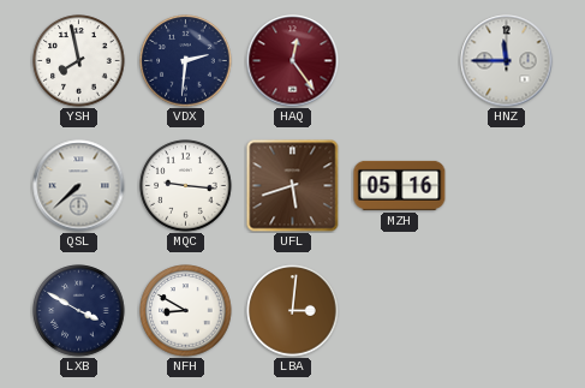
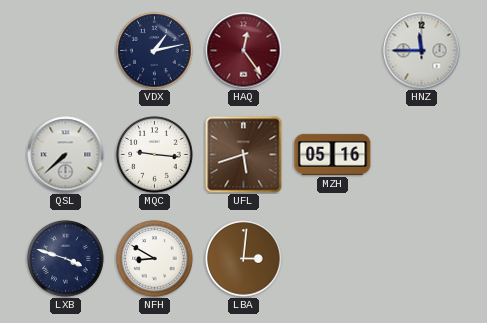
YSH: 7:58 -> none
VDX: 2:31 -> 1:13
LXB: 3:50 -> 3:48
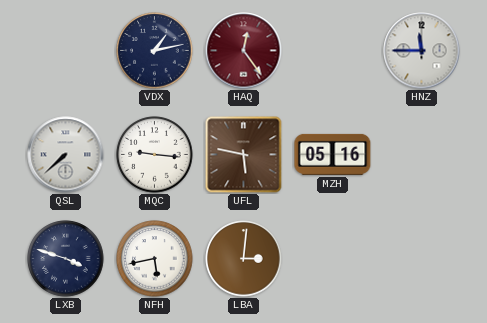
UFL: 5:42 -> 5:47
NFH: 8:50 -> 5:43
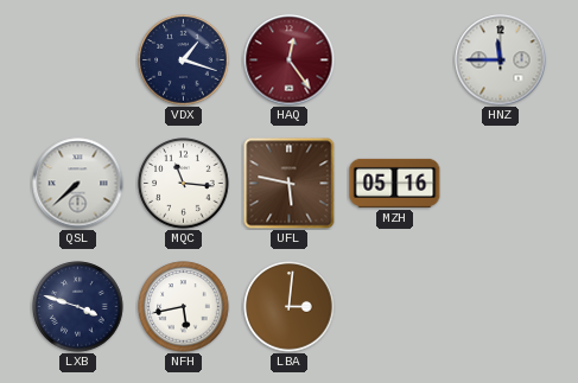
VDX: 1:13 -> 1:18
MQC: 9:16 -> 11:16
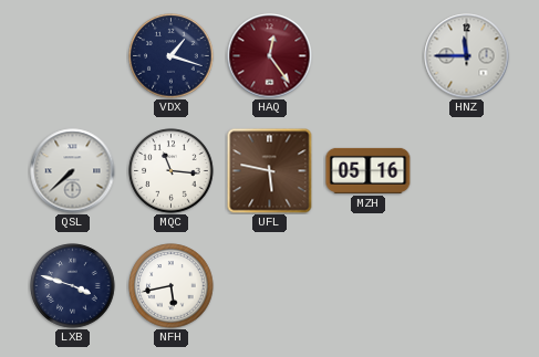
LBA: 3:01 -> none
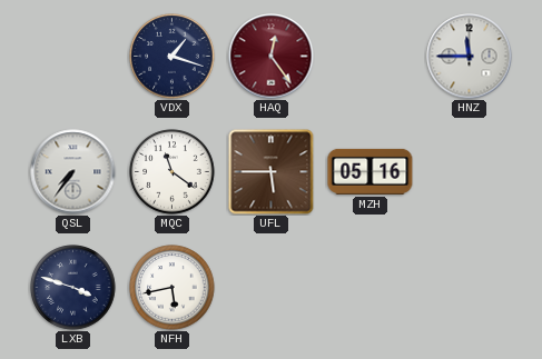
QSL: 7:38 -> 7:36
MQC: 11:16 -> 11:21
UFL: 5:47 -> 5:45
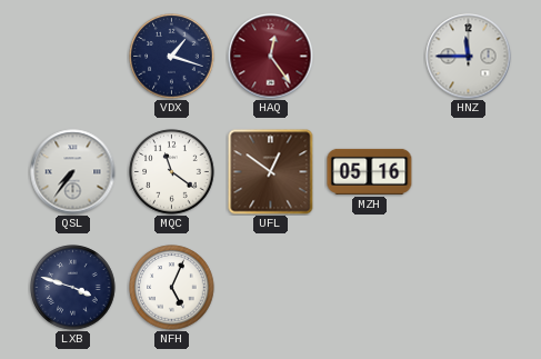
UFL: 5:45 -> 12:51
NFH: 5:43 -> 5:04
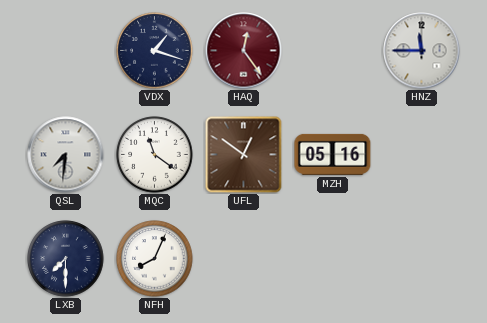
QSL: 7:36 -> 7:31
LXB: 3:48 -> 7:30
NFH: 5:04 -> 8:04
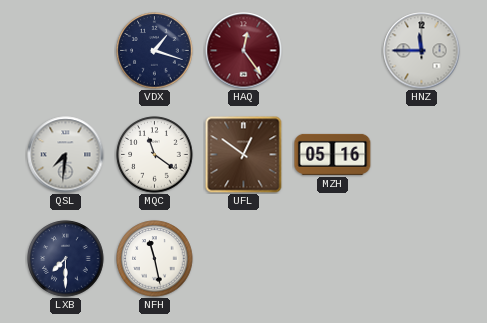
NFH: 8:04 -> 11:28
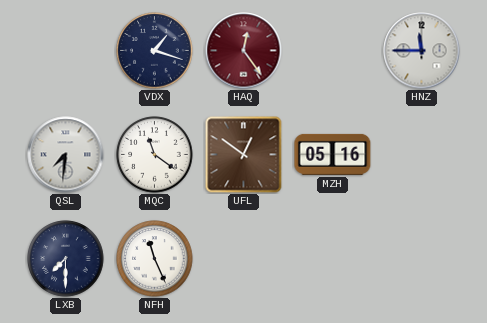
NFH: 11:28 -> 11:26
